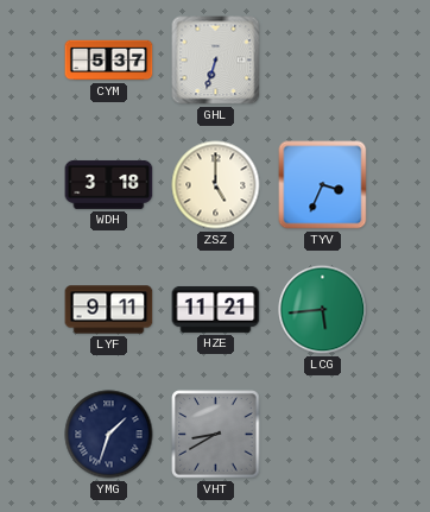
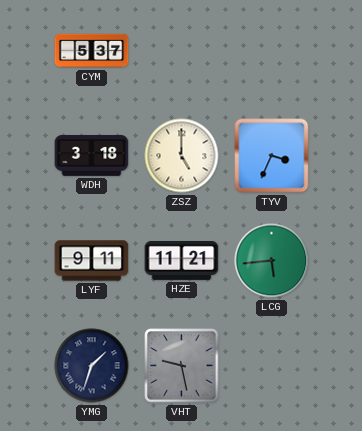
GHL: 6:33 -> none
VHT: 8:40 -> 9:28
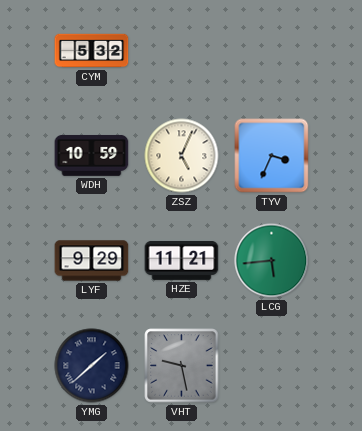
CYM: 5:37 -> 5:32
WDH: 3:18 -> 10:59
ZSZ: 5:00 -> 5:04
LYF: 9:11 -> 9:29
YMG: 1:33 -> 1:38
